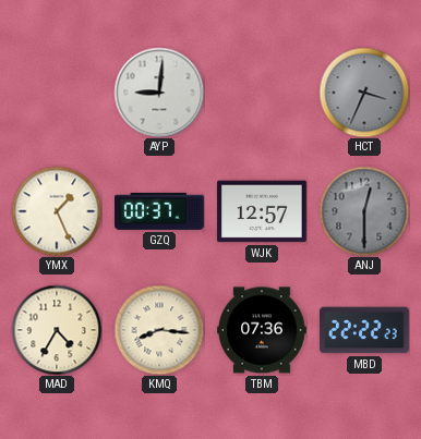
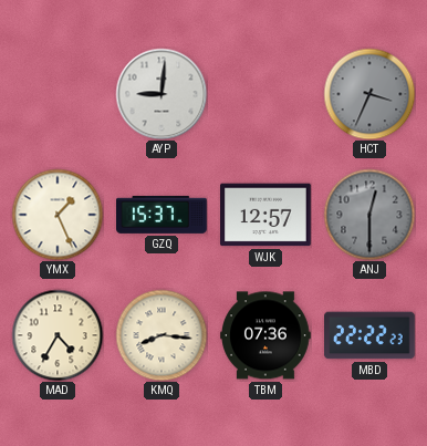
GZQ: 00:37 -> 15:37
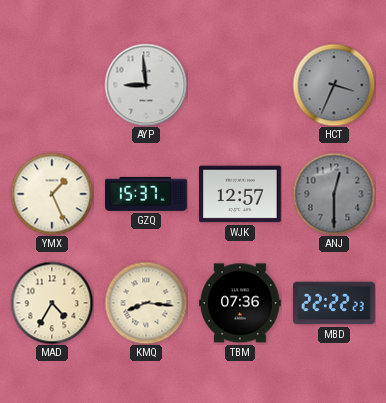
AYP: 9:01 -> 8:59
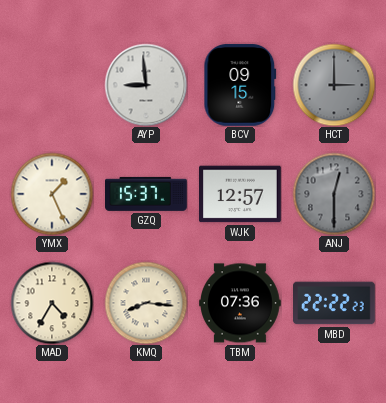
BCV: none -> 09:15
HCT: 3:34 -> 3:00
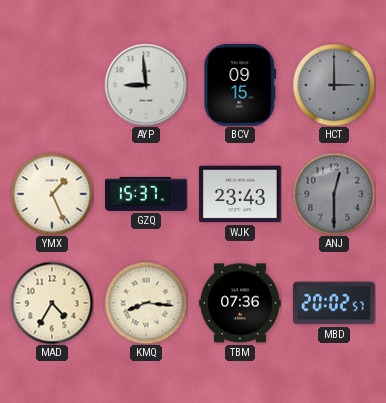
WJK: 12:57 -> 23:43
MBD: 22:22 -> 20:02
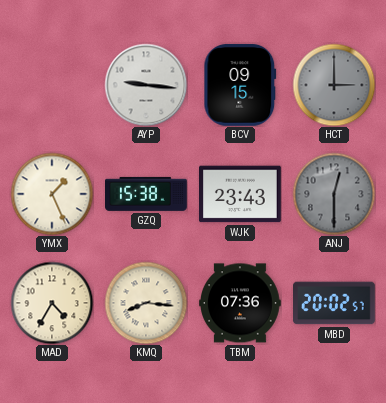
AYP: 8:59 -> 9:16
GZQ: 15:37 -> 15:38
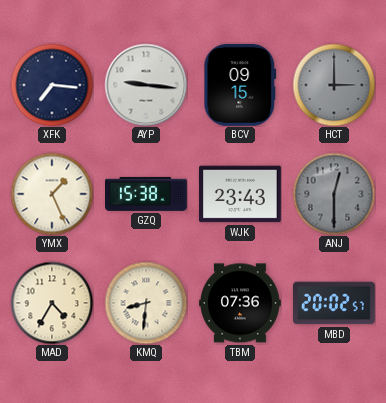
XFK: none -> 7:16
KMQ: 8:16 -> 8:31
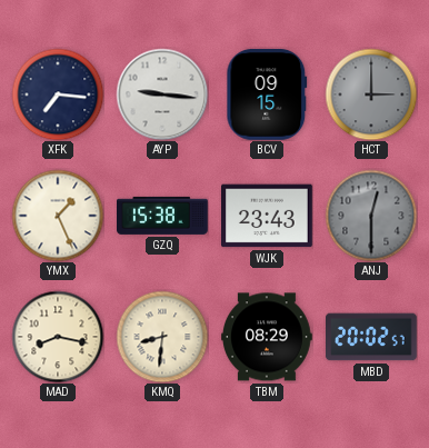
MAD: 4:35 -> 8:17
TBM: 07:36 -> 08:29
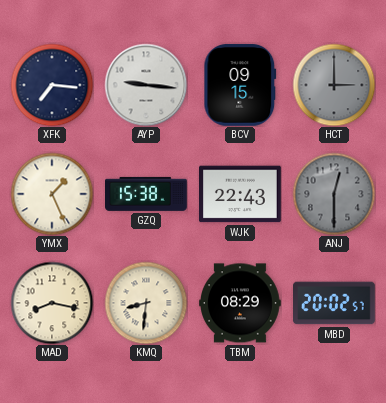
WJK: 23:43 -> 22:43
